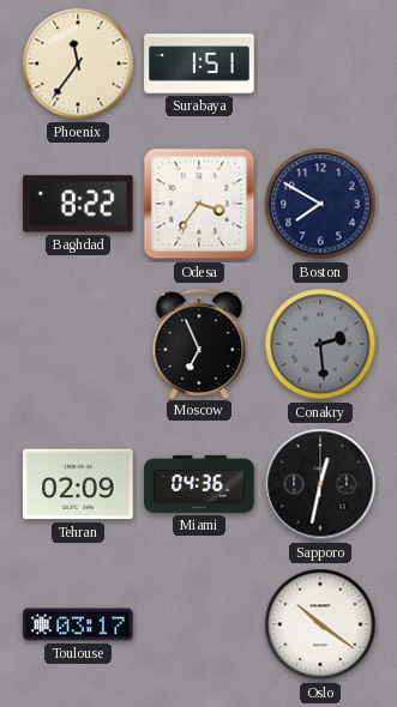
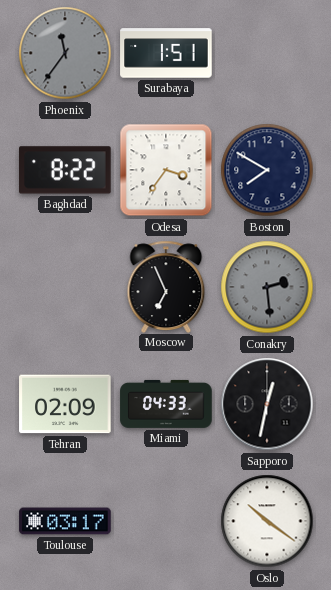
Phoenix dial: cream -> grey
Miami: 04:36 -> 04:33
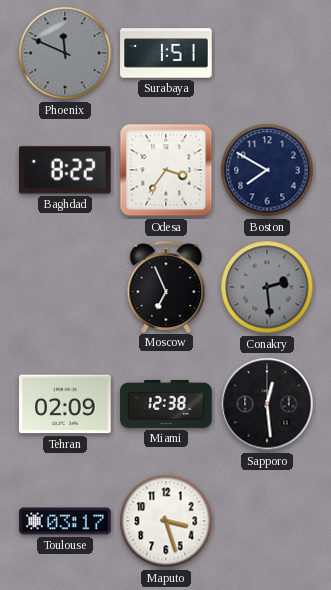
Phoenix: 11:36 -> 11:49
Miami: 04:33 -> 12:38
Sapporo: 12:32 -> 12:29
Maputo: none -> 3:27
Oslo: 10:21 -> none
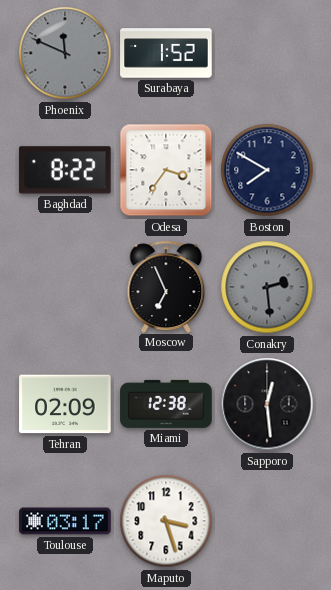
Surabaya: 1:51 -> 1:52
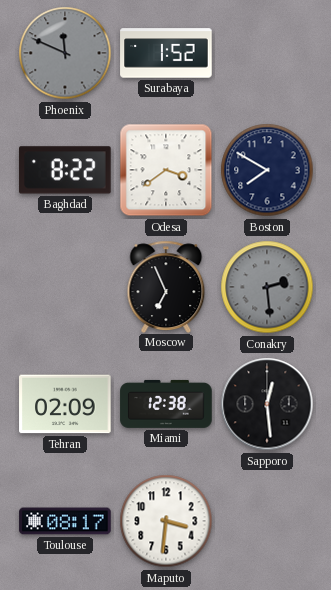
Odesa: 3:36 -> 3:39
Toulouse: 03:17 -> 08:17
Maputo: 3:27 -> 3:31
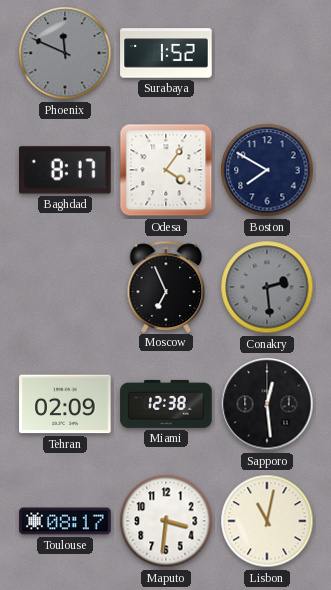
Baghdad: 8:22 -> 8:17
Odesa: 3:39 -> 4:06
Lisbon: none -> 11:02
